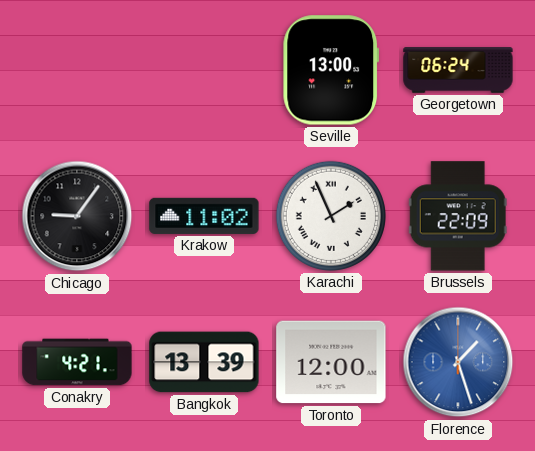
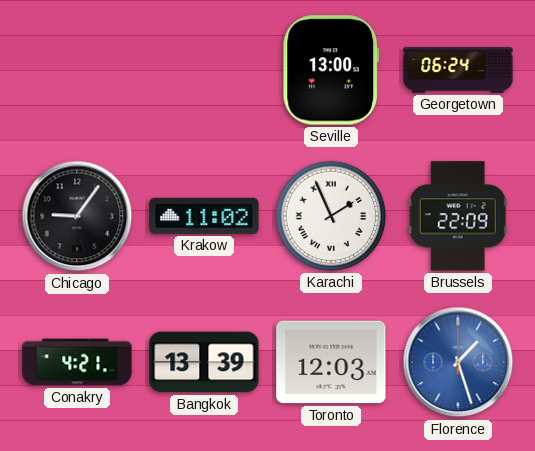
Toronto: 12:00 -> 12:03
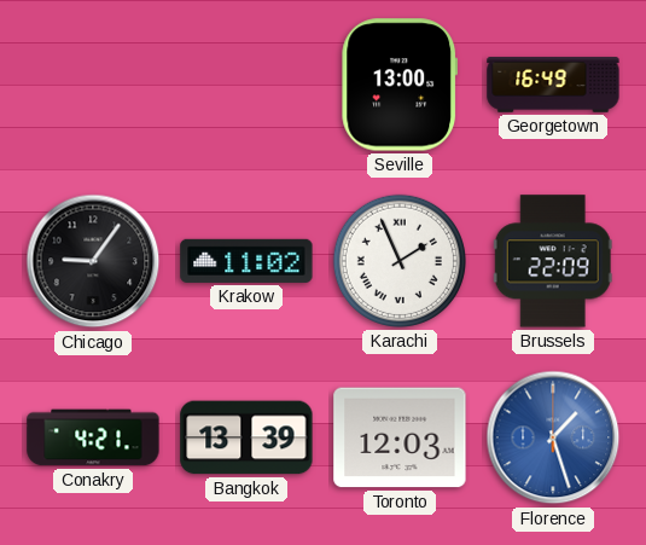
Georgetown: 06:24 -> 16:49
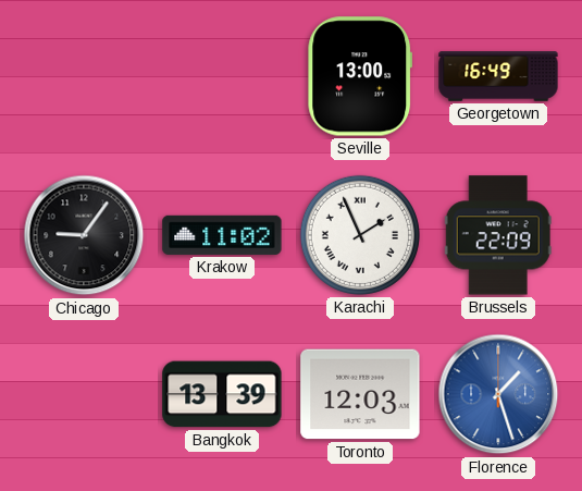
Conakry: 4:21 -> none
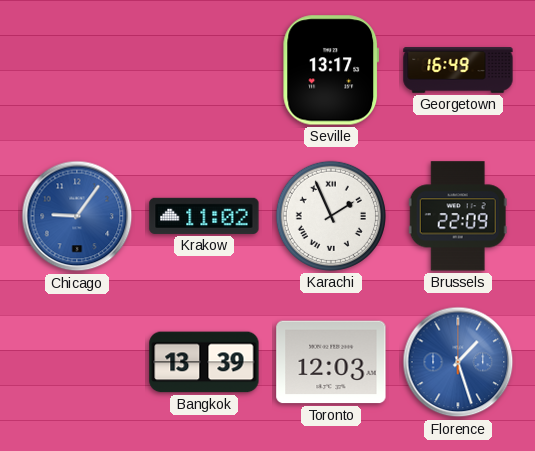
Seville: 13:00 -> 13:17
Chicago dial: black -> blue
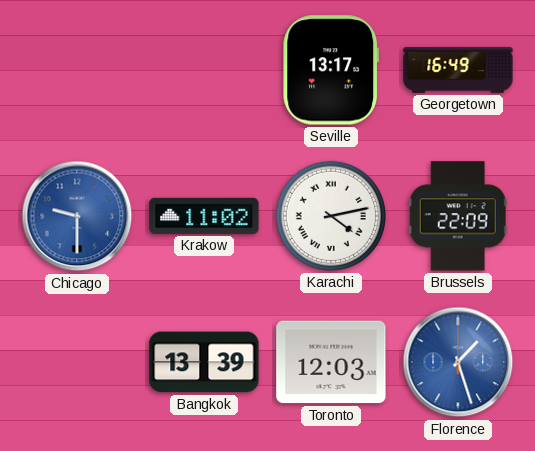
Chicago: 9:06 -> 9:30
Karachi: 1:56 -> 4:13
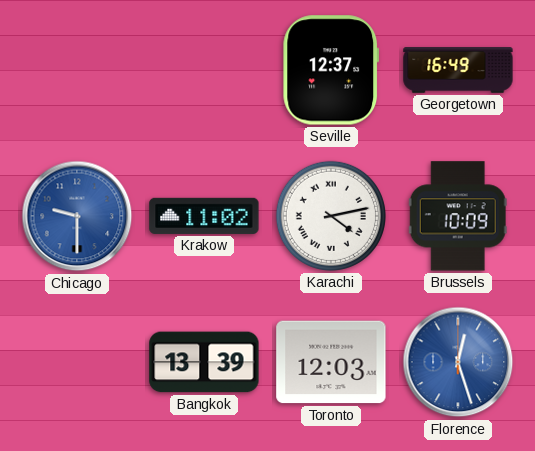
Seville: 13:17 -> 12:37
Brussels: 22:09 -> 10:09
Florence: 1:27 -> 12:27
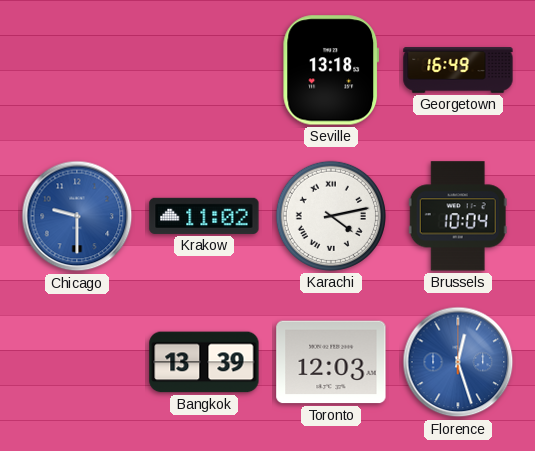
Seville: 12:37 -> 13:18
Brussels: 10:09 -> 10:04
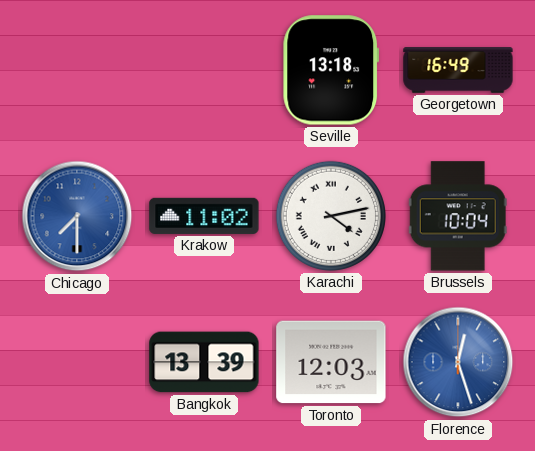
Chicago: 9:30 -> 7:30
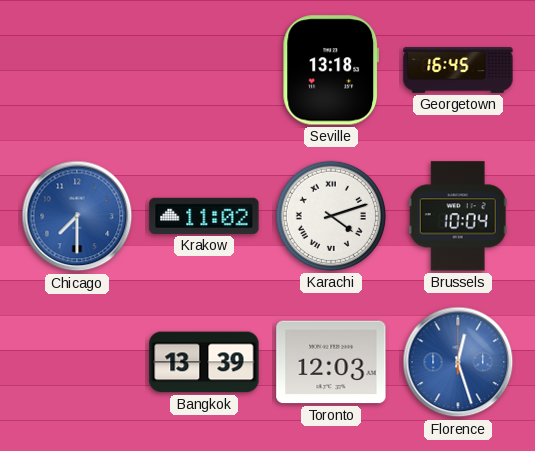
Georgetown: 16:49 -> 16:45
Karachi: 4:13 -> 4:12
